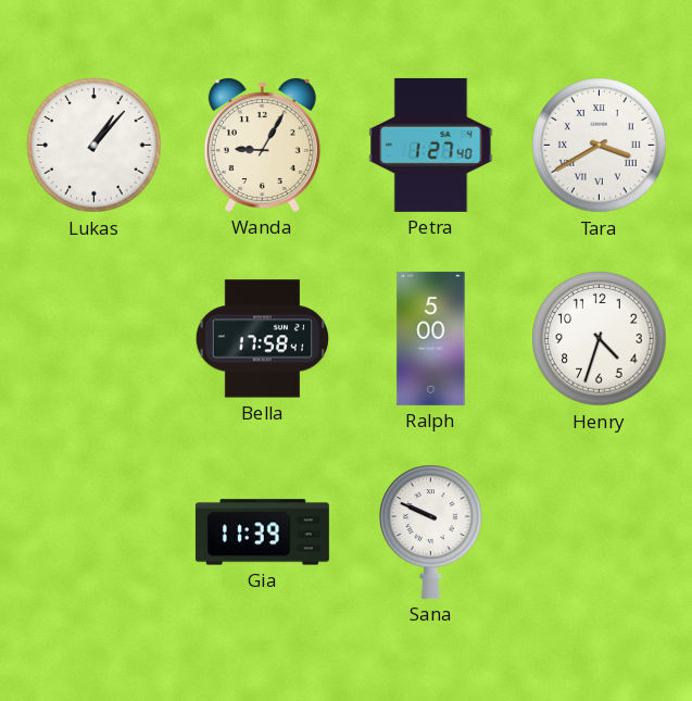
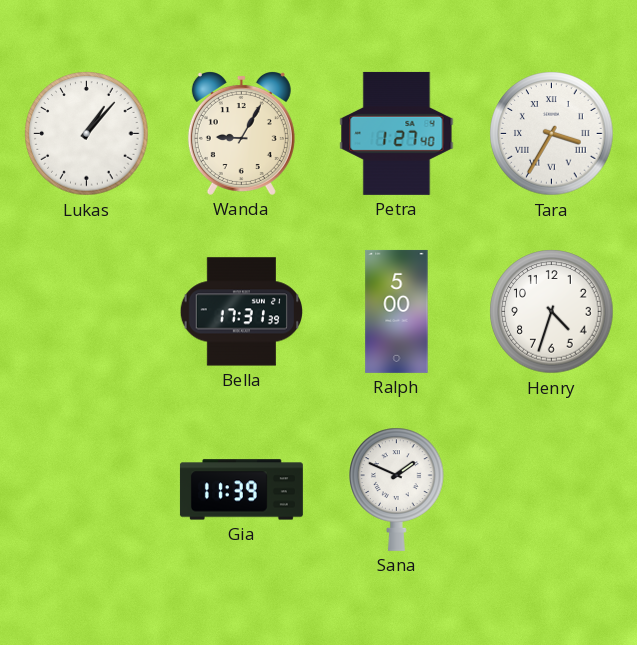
Tara: 3:40 -> 3:35
Bella: 17:58 -> 17:31
Sana: 9:49 -> 1:49
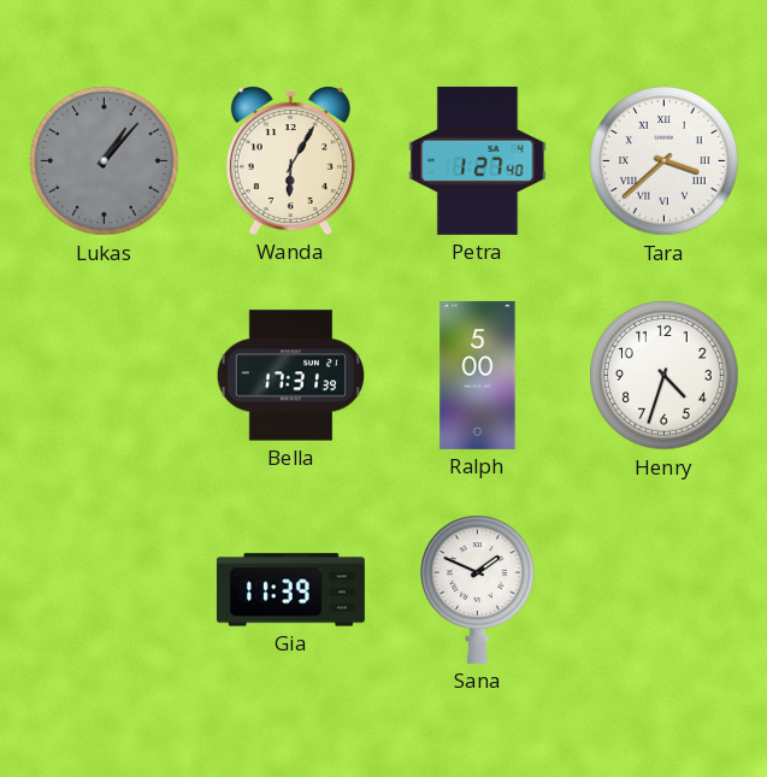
Lukas dial: white -> grey
Wanda: 9:05 -> 6:05
Tara: 3:35 -> 3:38
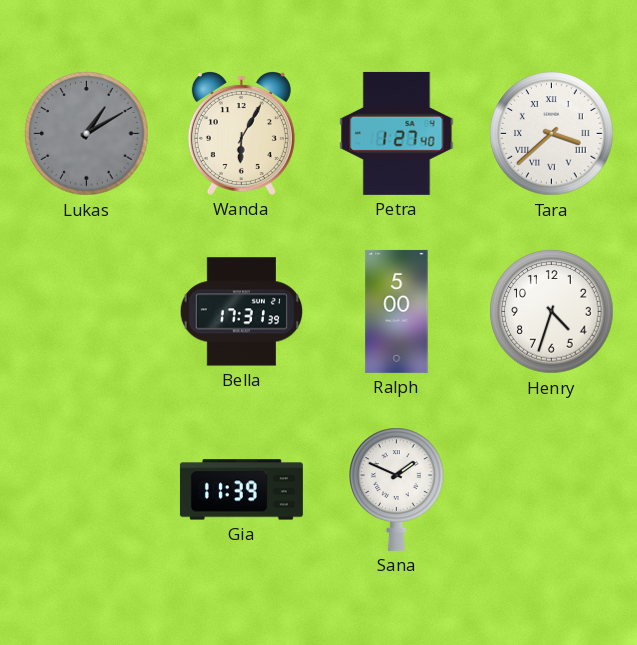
Lukas: 1:07 -> 1:10
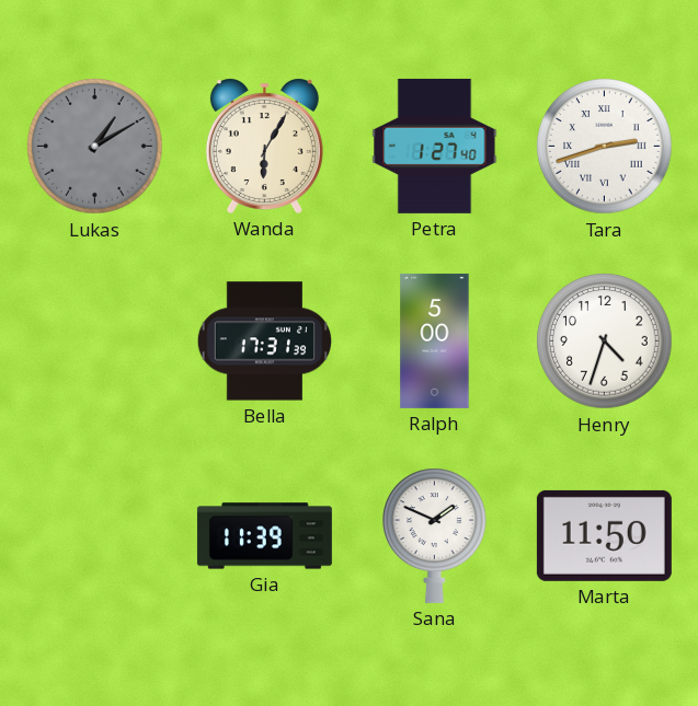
Tara: 3:38 -> 2:42
Marta: none -> 11:50
